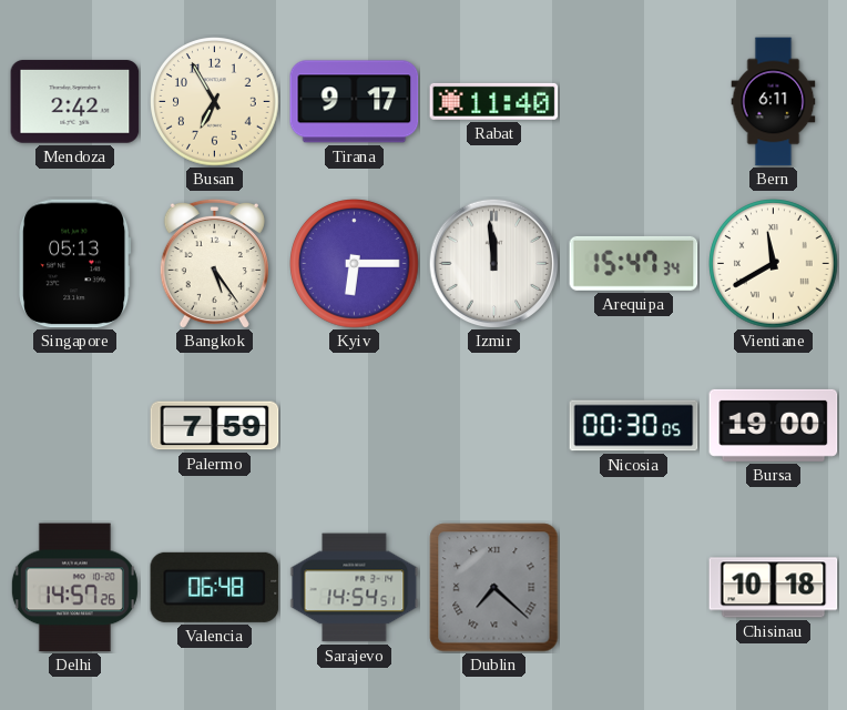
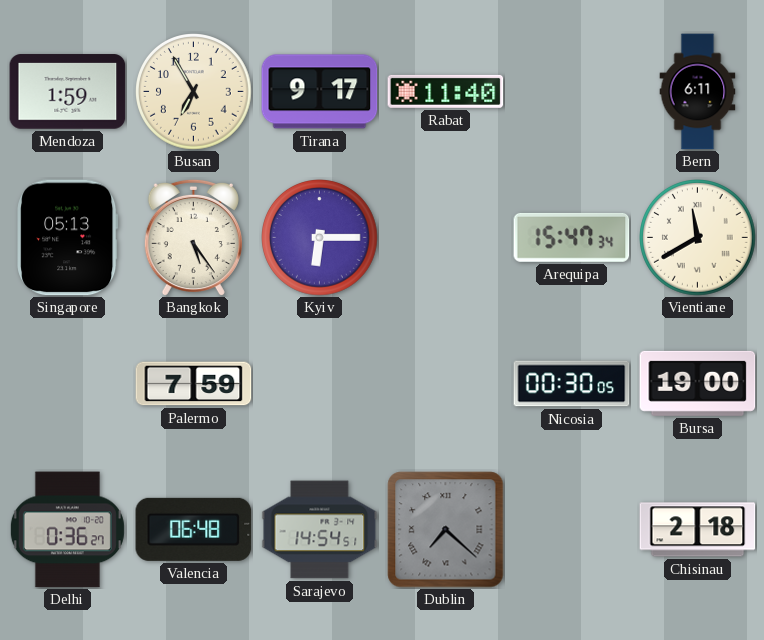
Mendoza: 2:42 -> 1:59
Izmir: 11:59 -> none
Delhi: 14:57 -> 0:36
Chisinau: 10:18 -> 2:18
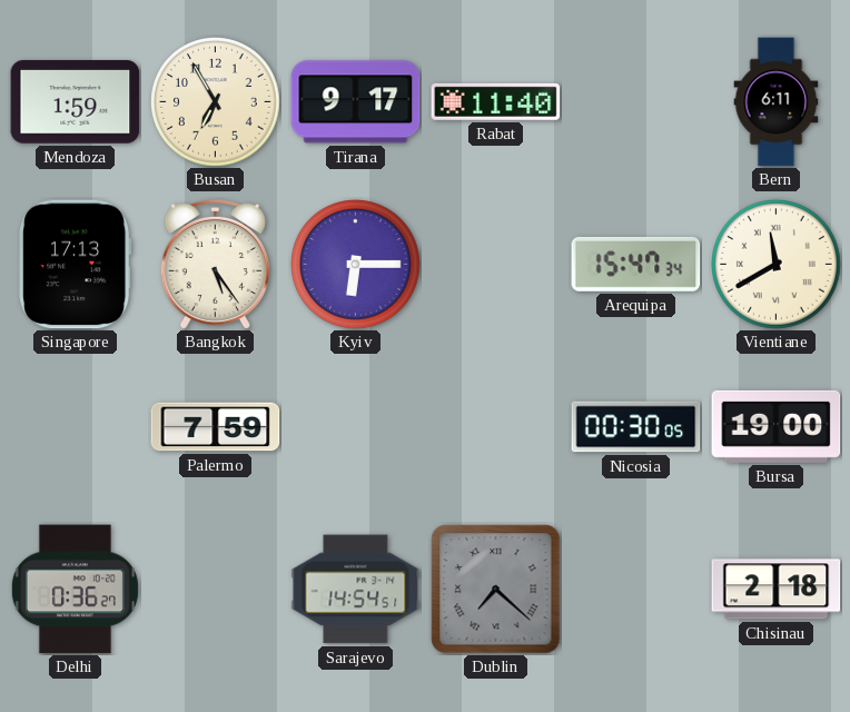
Singapore: 05:13 -> 17:13
Valencia: 06:48 -> none
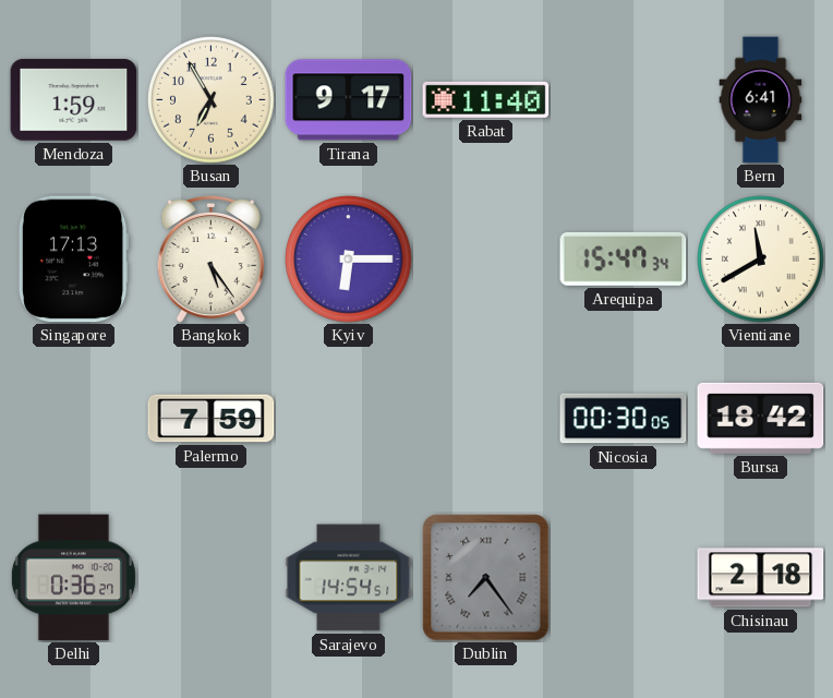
Bern: 6:11 -> 6:41
Bursa: 19:00 -> 18:42
Dublin: 7:22 -> 7:24
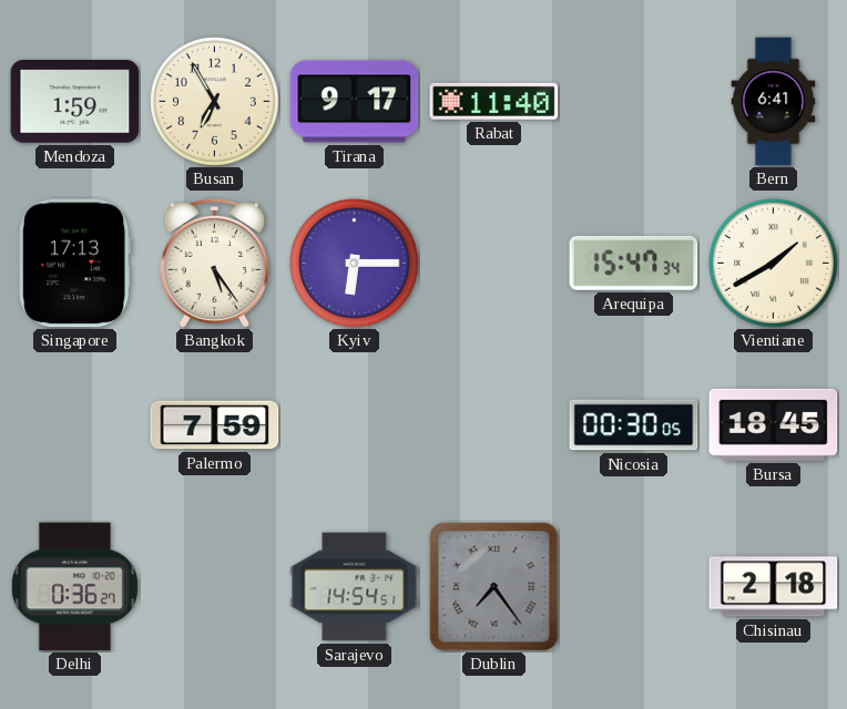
Vientiane: 11:40 -> 1:40
Bursa: 18:42 -> 18:45
